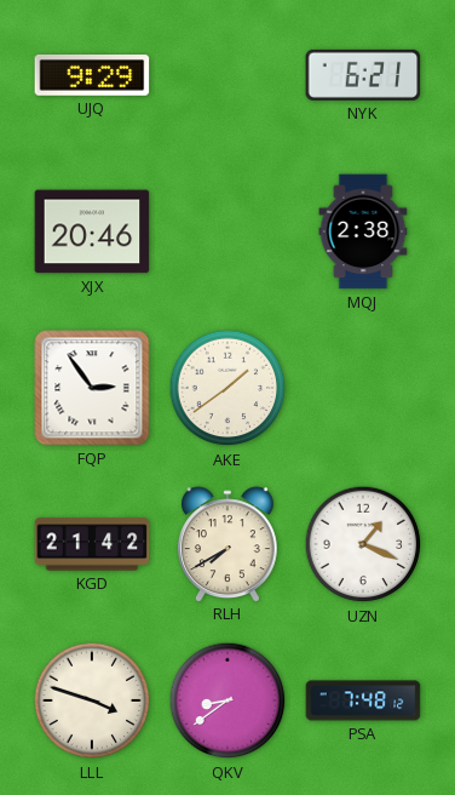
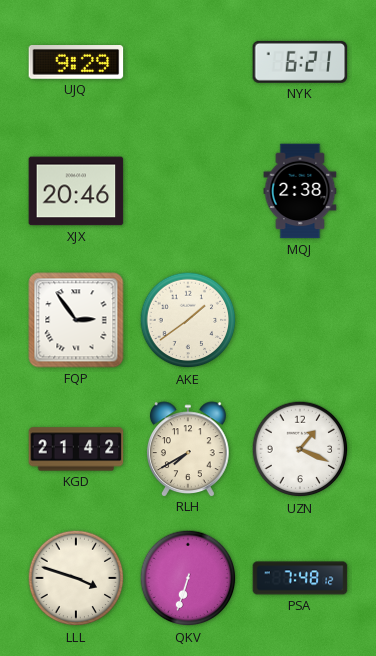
QKV: 8:39 -> 6:33
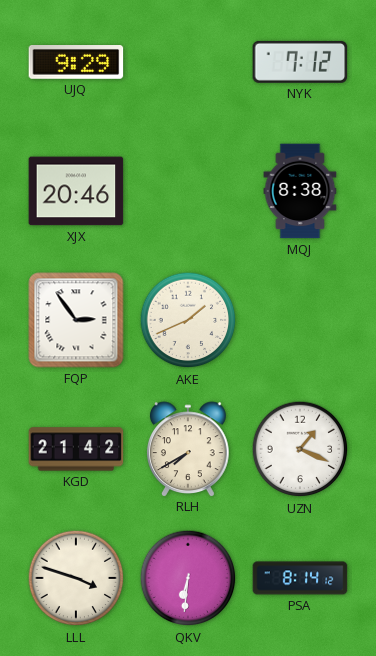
NYK: 6:21 -> 7:12
MQJ: 2:38 -> 8:38
AKE: 1:39 -> 1:41
QKV: 6:33 -> 6:31
PSA: 7:48 -> 8:14
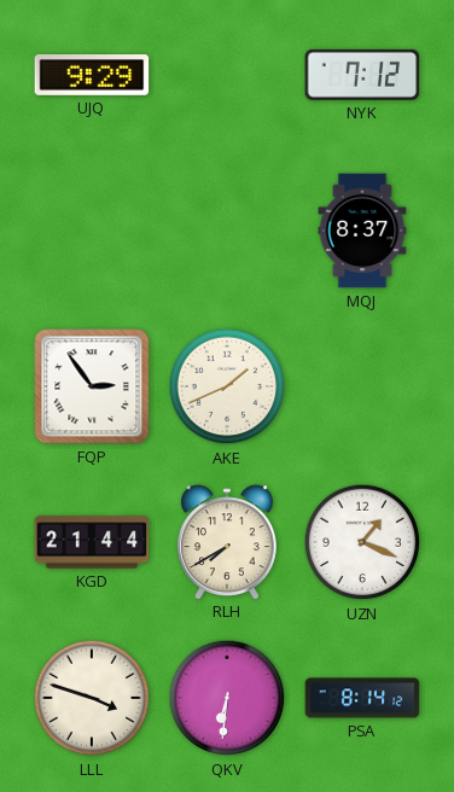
XJX: 20:46 -> none
MQJ: 8:38 -> 8:37
KGD: 21:42 -> 21:44
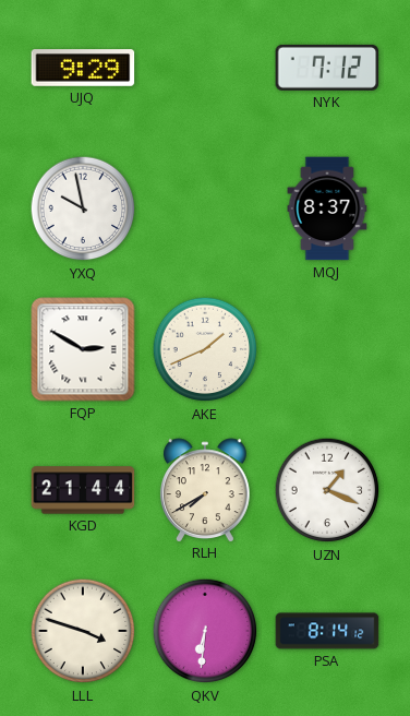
YXQ: none -> 9:58
FQP: 2:54 -> 2:50
